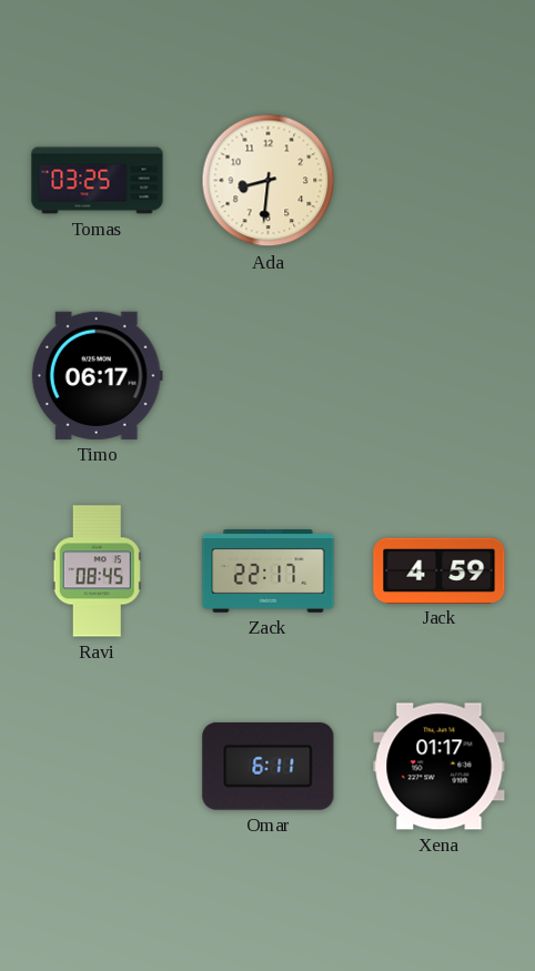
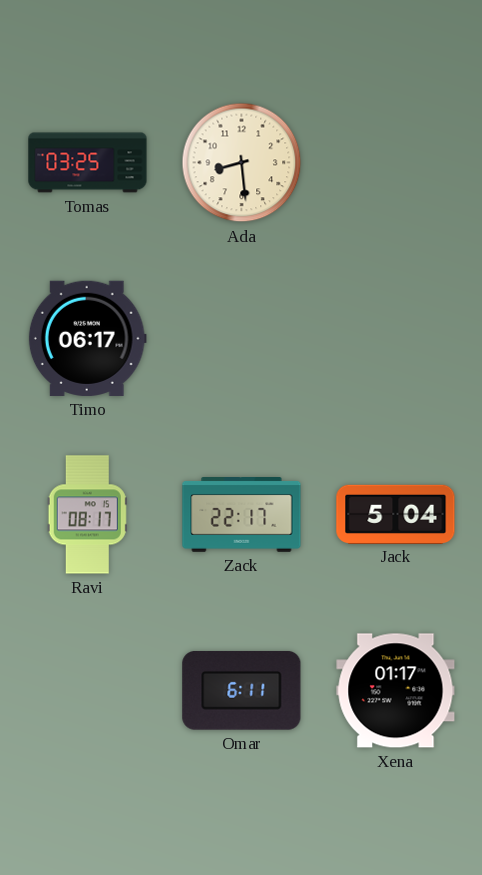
Ada: 8:31 -> 8:29
Ravi: 08:45 -> 08:17
Jack: 4:59 -> 5:04
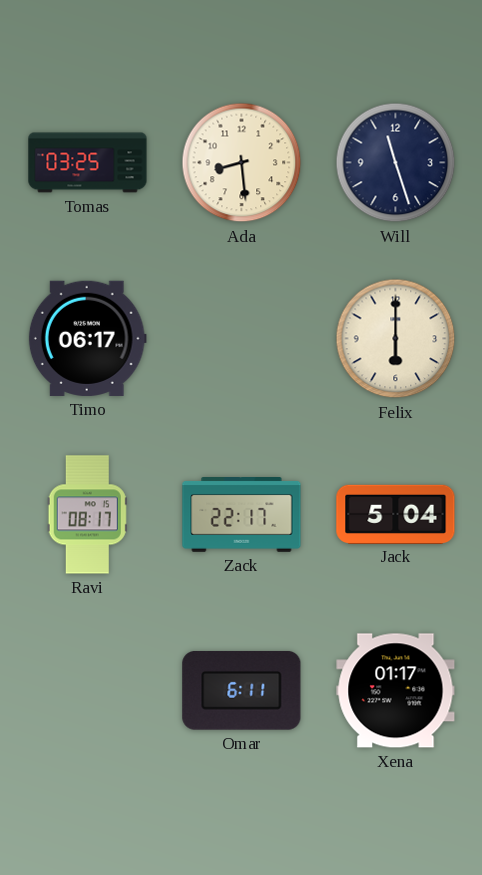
Will: none -> 11:27
Felix: none -> 6:00
